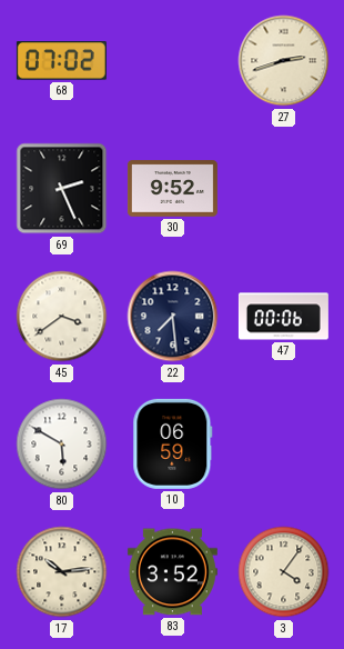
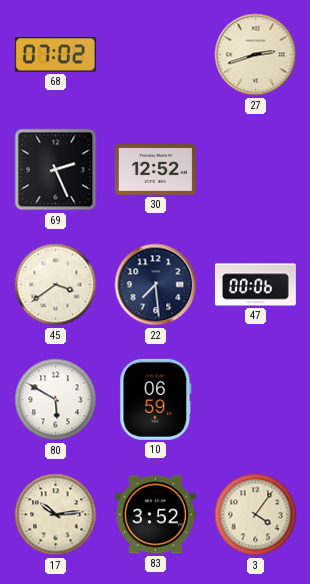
30: 9:52 -> 12:52
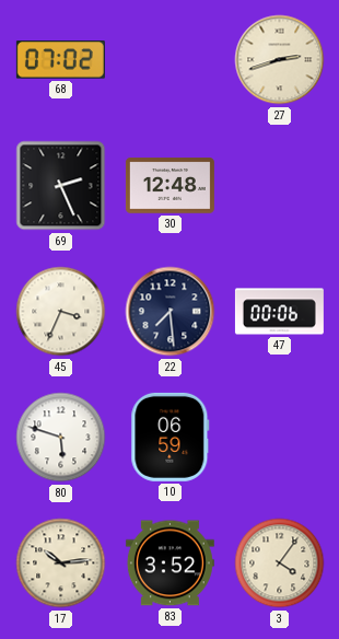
30: 12:52 -> 12:48
45: 3:39 -> 3:34
80: 5:50 -> 5:48
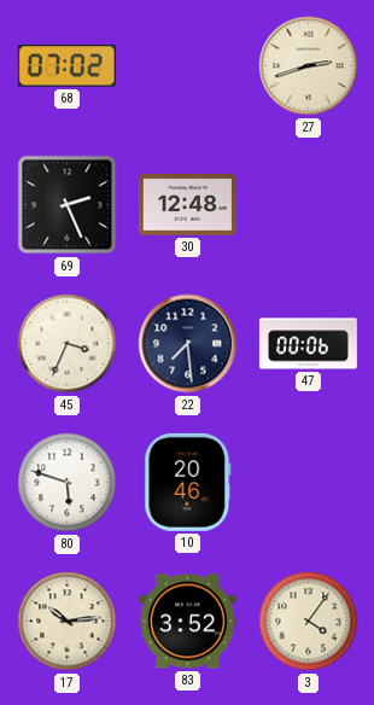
10: 06:59 -> 20:46
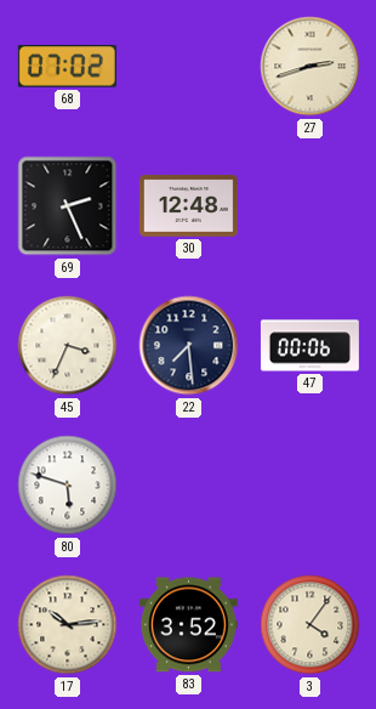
10: 20:46 -> none
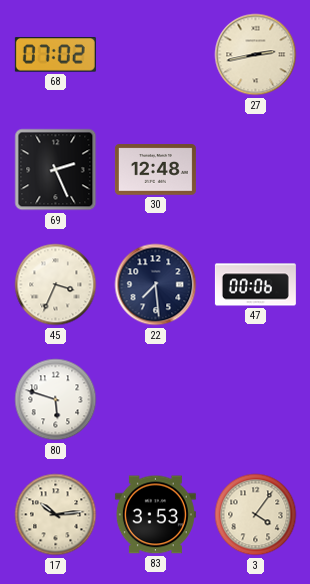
27: 2:42 -> 2:43
83: 3:52 -> 3:53
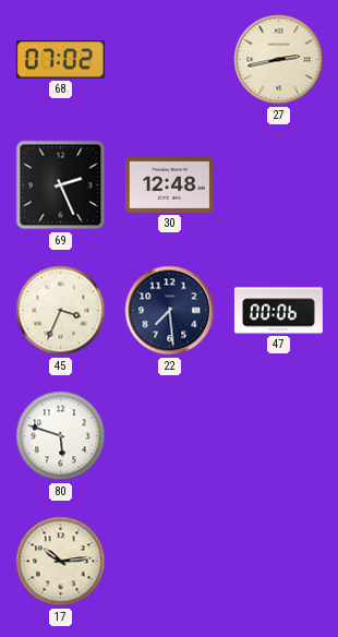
83: 3:53 -> none
3: 4:06 -> none
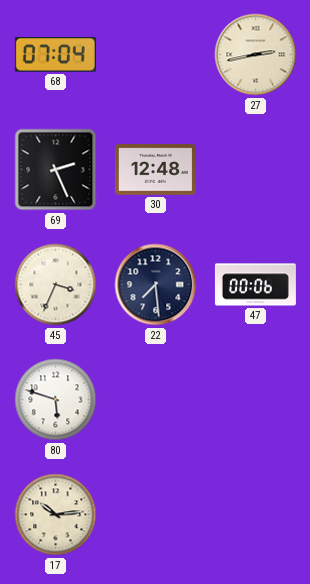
68: 07:02 -> 07:04
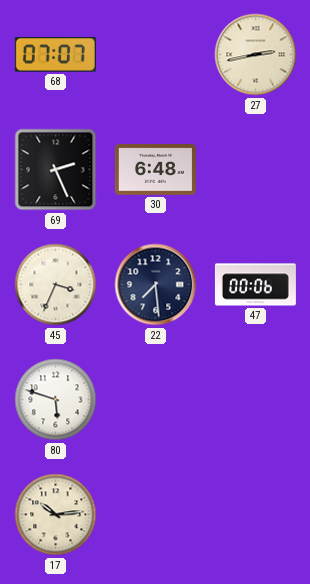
68: 07:04 -> 07:07
30: 12:48 -> 6:48
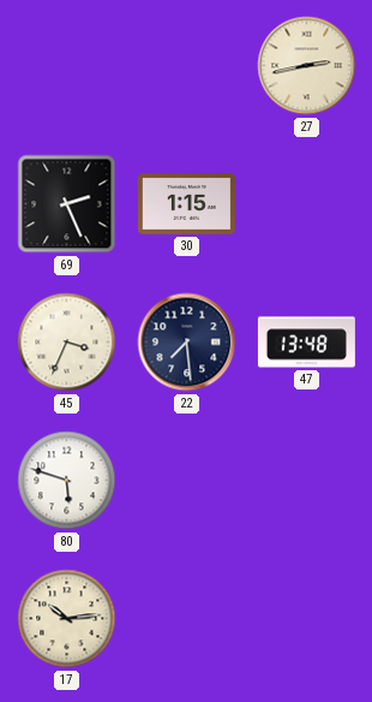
68: 07:07 -> none
30: 6:48 -> 1:15
47: 00:06 -> 13:48
